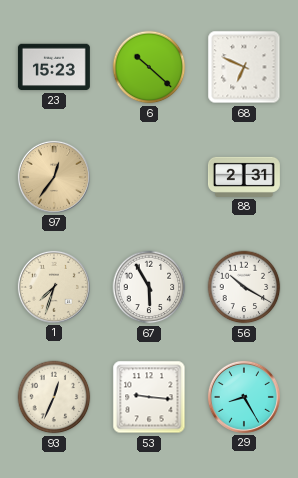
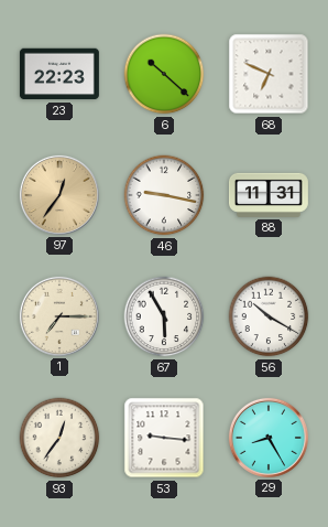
23: 15:23 -> 22:23
46: none -> 9:17
88: 2:31 -> 11:31
1: 7:33 -> 7:15
93: 12:34 -> 12:36
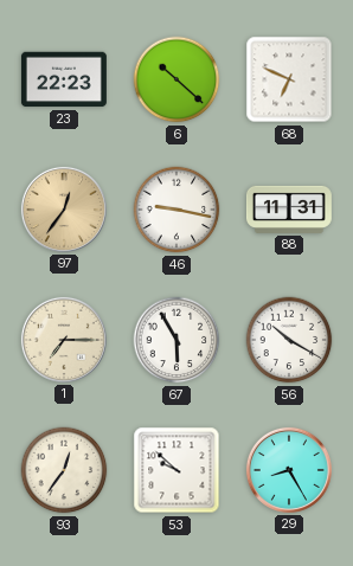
53: 9:16 -> 9:52
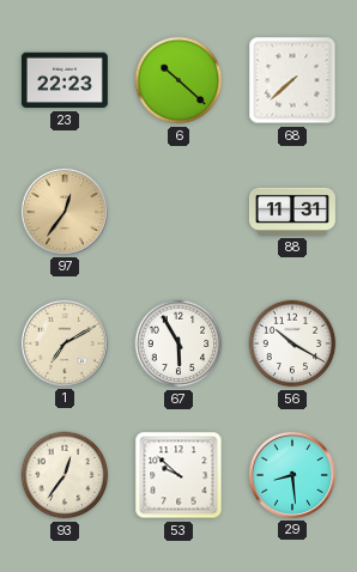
68: 6:49 -> 7:38
46: 9:17 -> none
1: 7:15 -> 7:10
29: 8:25 -> 8:29
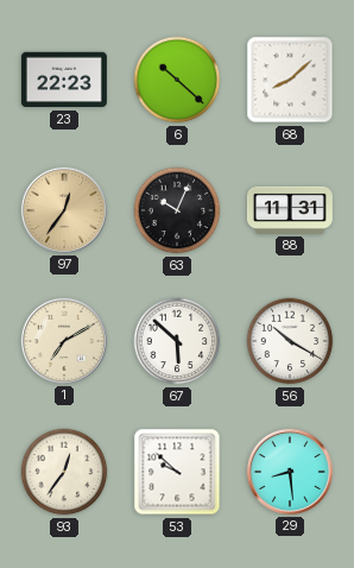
68: 7:38 -> 8:08
63: none -> 10:04
67: 5:55 -> 5:52
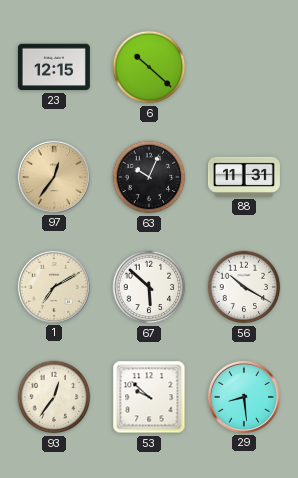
23: 22:23 -> 12:15
68: 8:08 -> none
